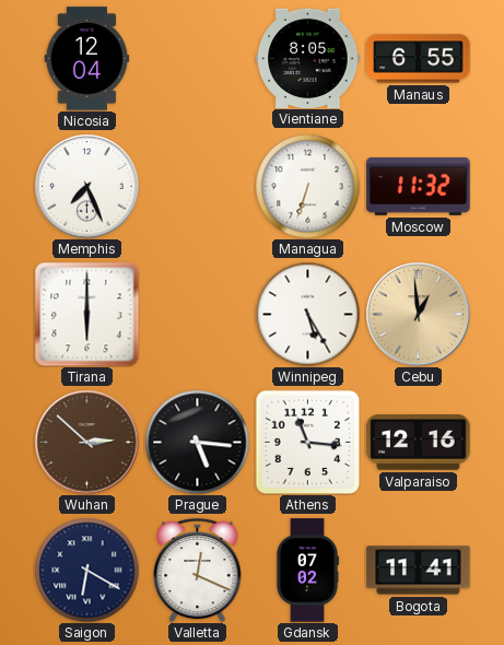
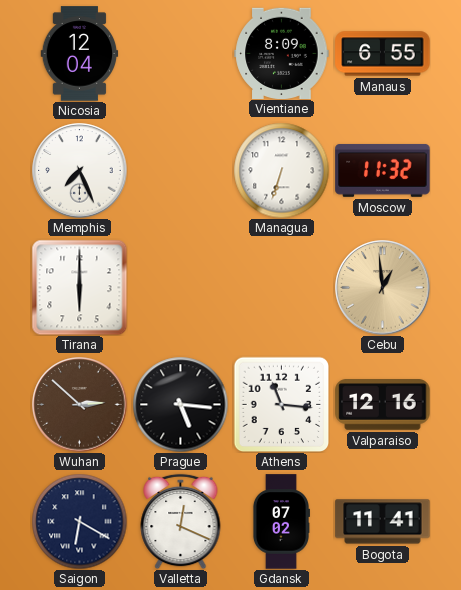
Vientiane: 8:05 -> 8:09
Winnipeg: 5:25 -> none
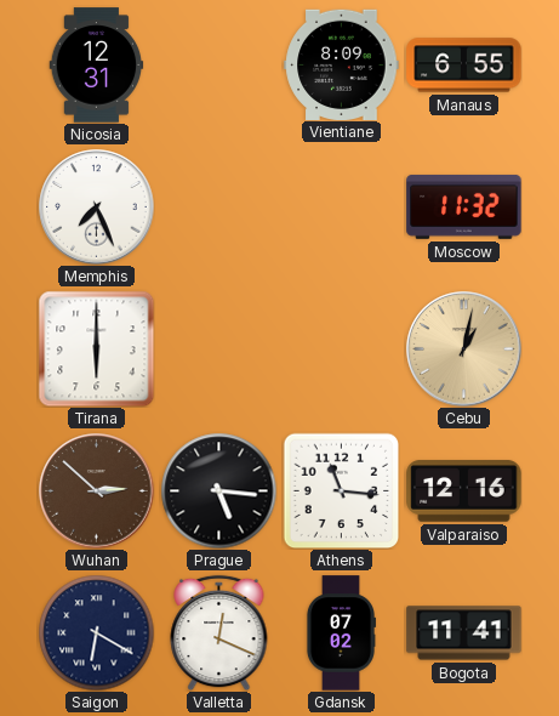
Nicosia: 12:04 -> 12:31
Managua: 6:33 -> none
Cebu: 12:59 -> 1:02
